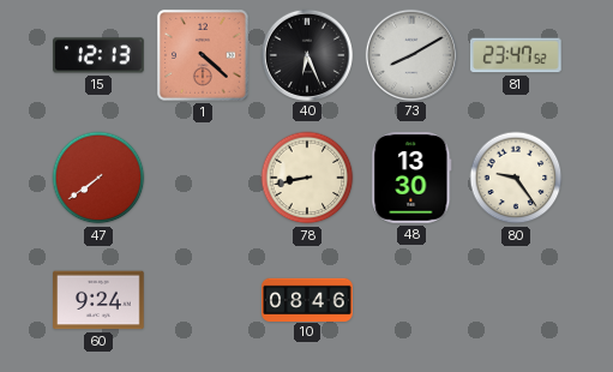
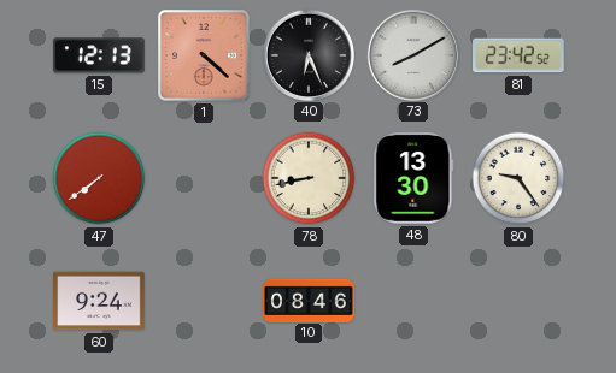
81: 23:47 -> 23:42
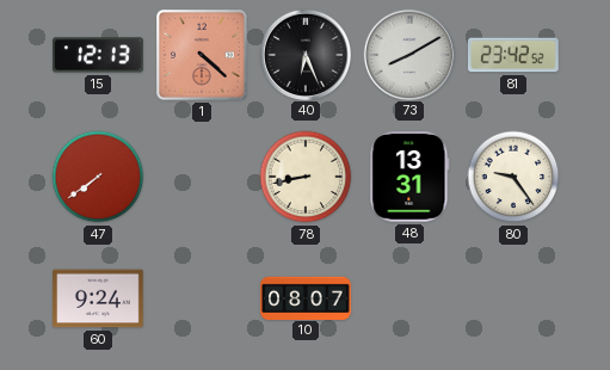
48: 13:30 -> 13:31
10: 08:46 -> 08:07
